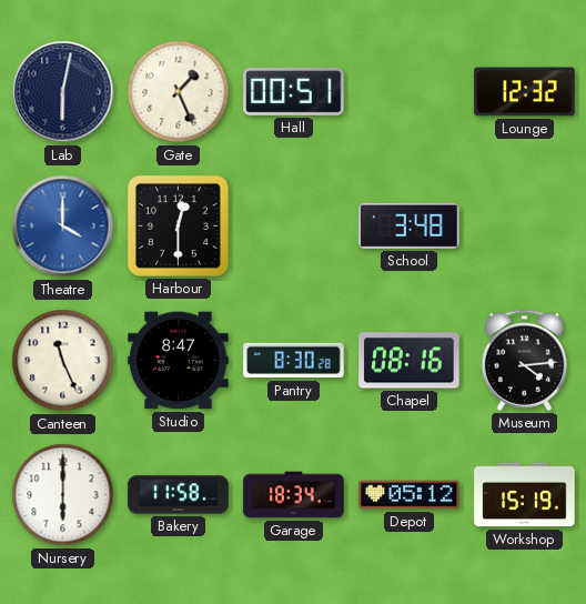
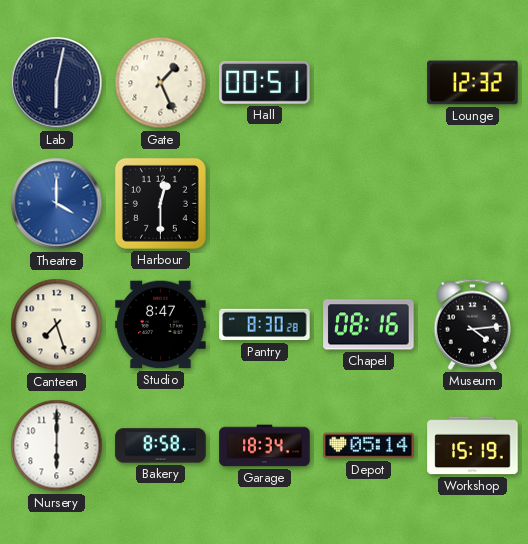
School: 3:48 -> none
Canteen: 11:26 -> 7:27
Bakery: 11:58 -> 8:58
Depot: 05:12 -> 05:14
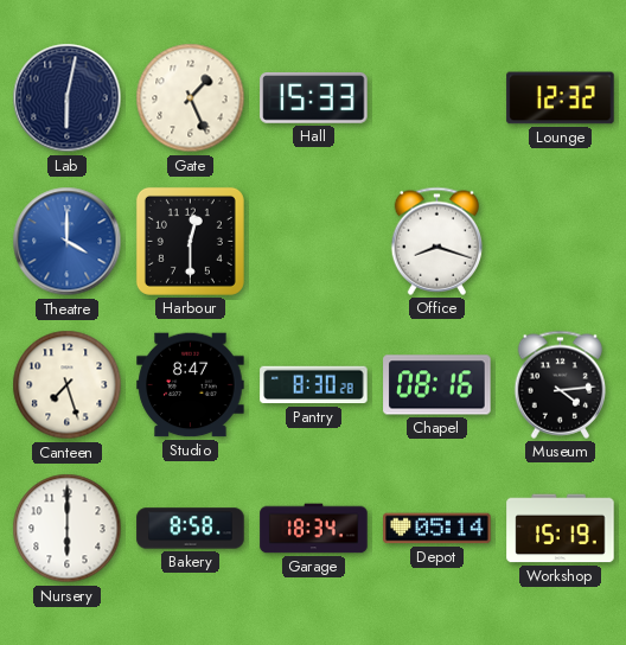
Hall: 00:51 -> 15:33
Office: none -> 8:18
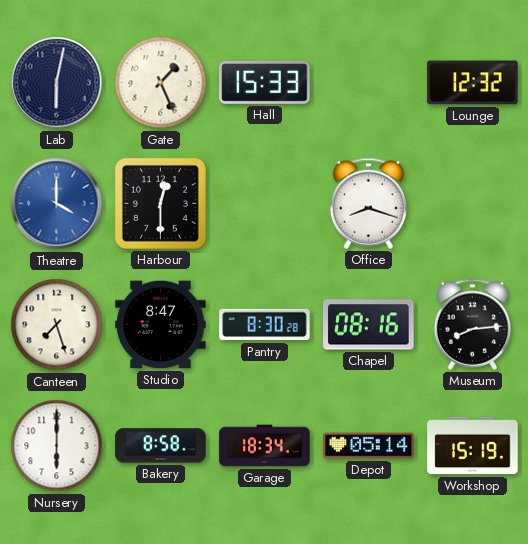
Museum: 4:14 -> 8:14
